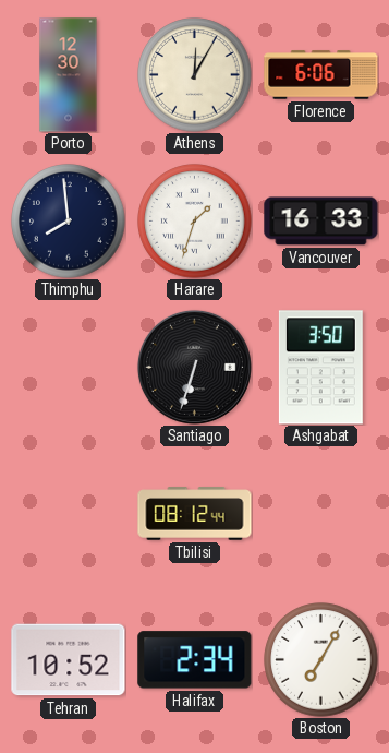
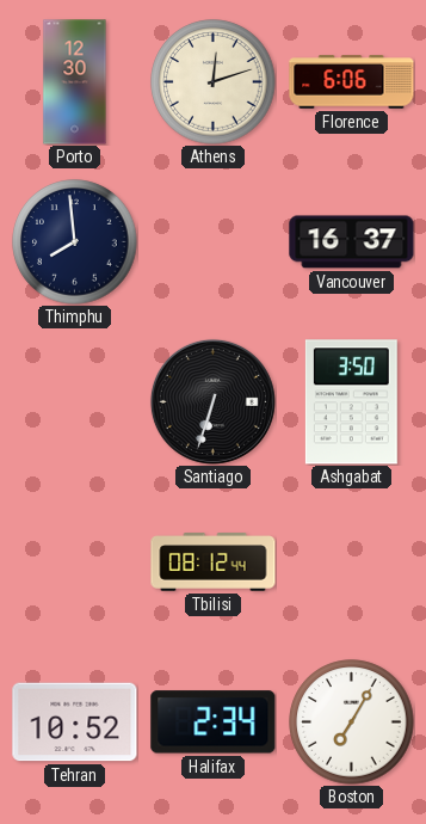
Athens: 12:05 -> 12:12
Harare: 1:33 -> none
Vancouver: 16:33 -> 16:37
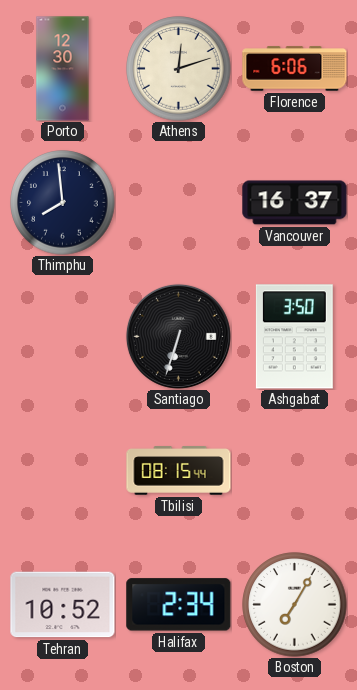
Tbilisi: 08:12 -> 08:15
